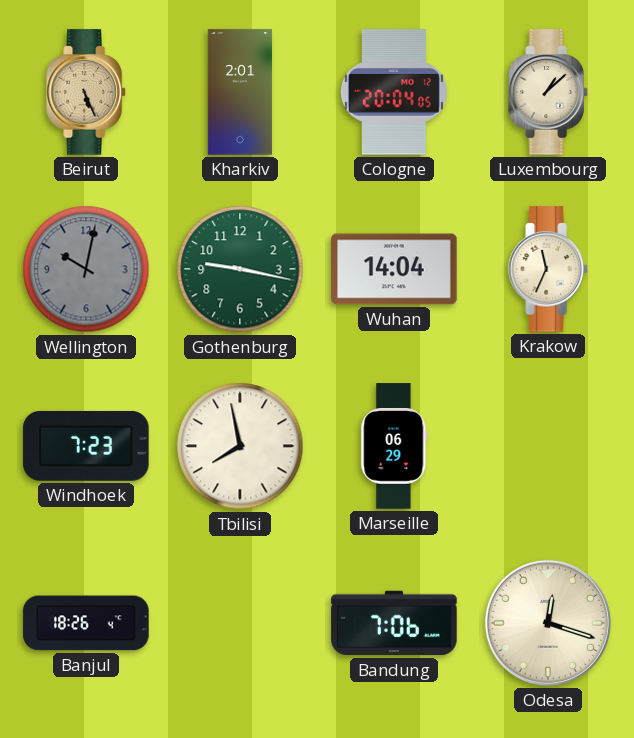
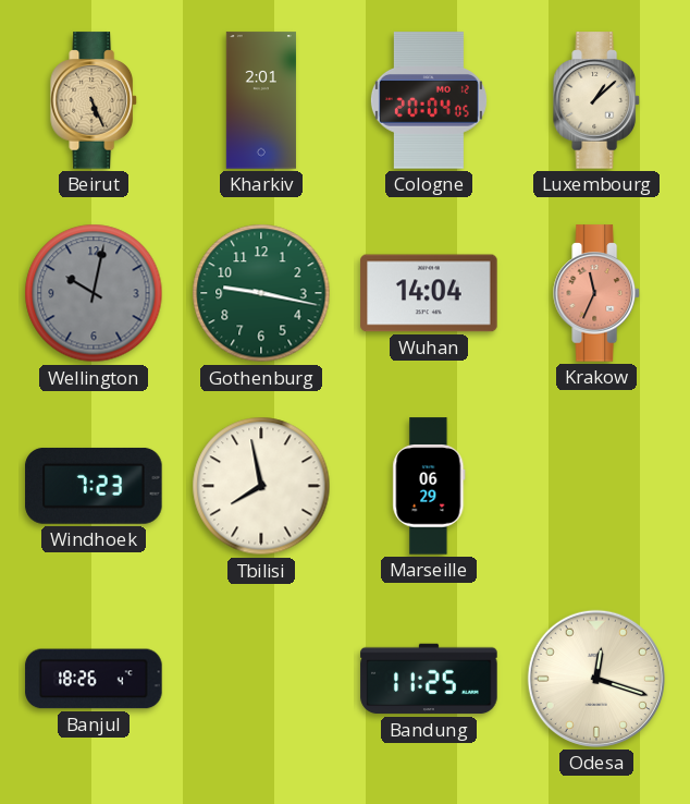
Krakow dial: cream -> salmon
Bandung: 7:06 -> 11:25
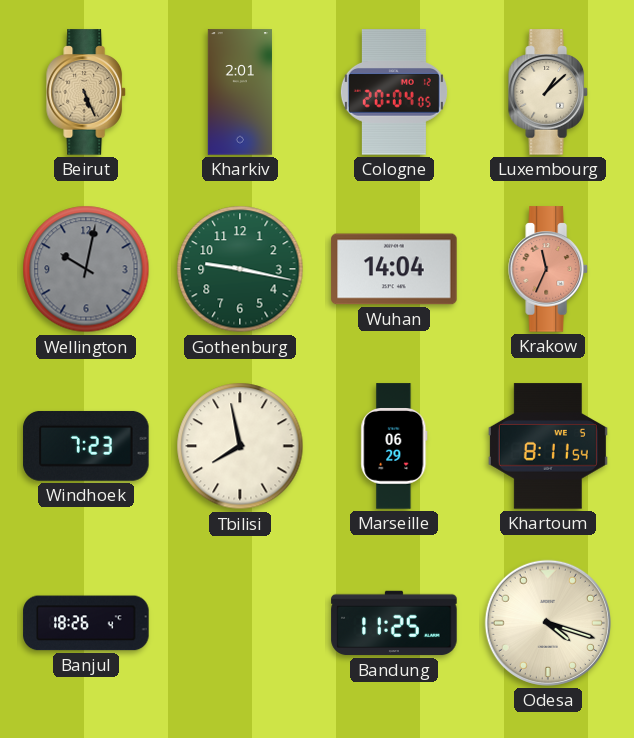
Khartoum: none -> 8:11
Odesa: 12:18 -> 4:18
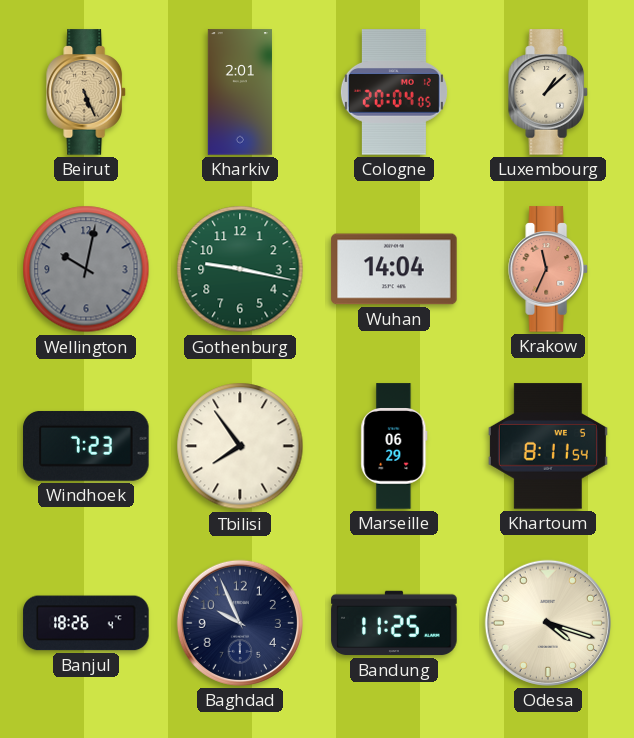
Tbilisi: 7:58 -> 7:54
Baghdad: none -> 9:56
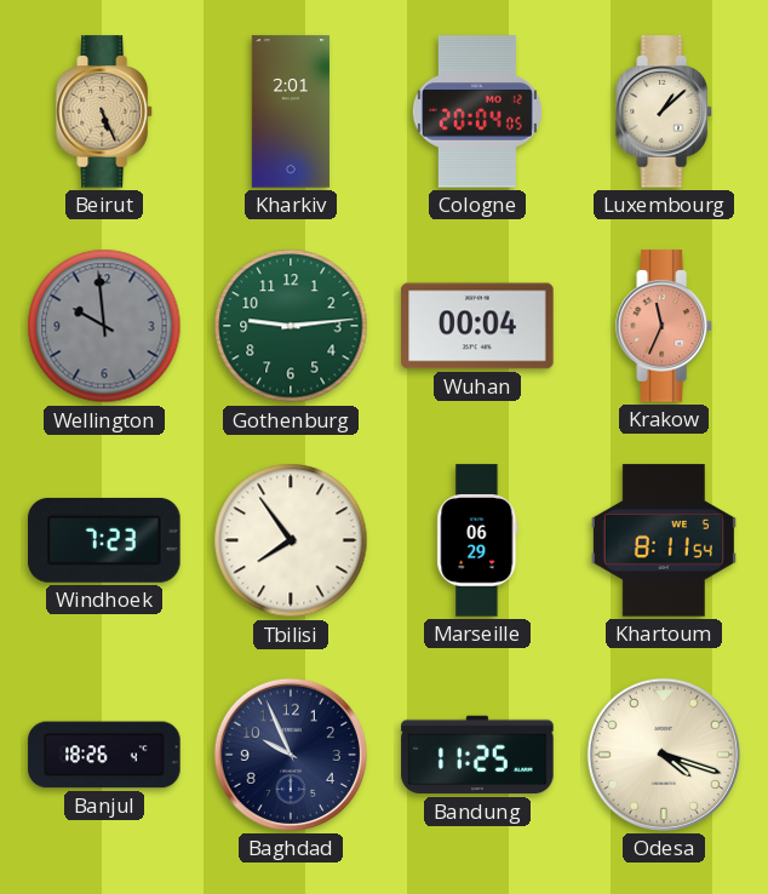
Wellington: 10:02 -> 9:59
Gothenburg: 9:17 -> 9:14
Wuhan: 14:04 -> 00:04
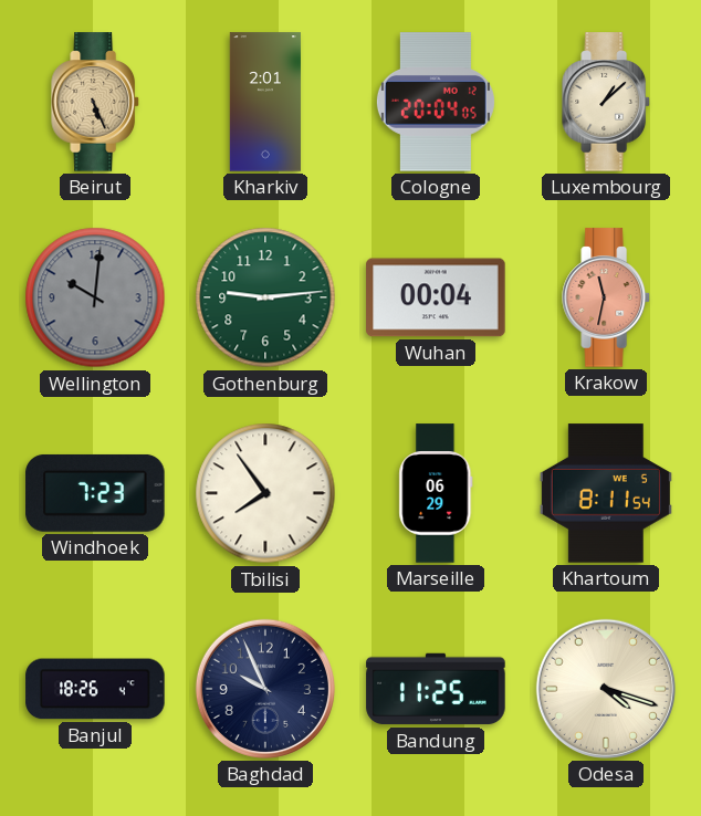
Wellington: 9:59 -> 10:01
Krakow: 11:34 -> 11:32
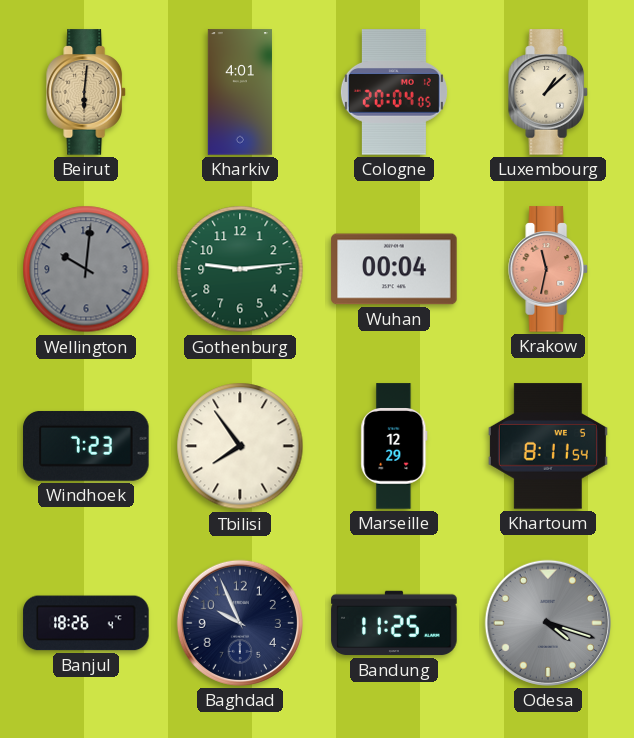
Beirut: 5:26 -> 6:01
Kharkiv: 2:01 -> 4:01
Marseille: 06:29 -> 12:29
Odesa dial: cream -> grey
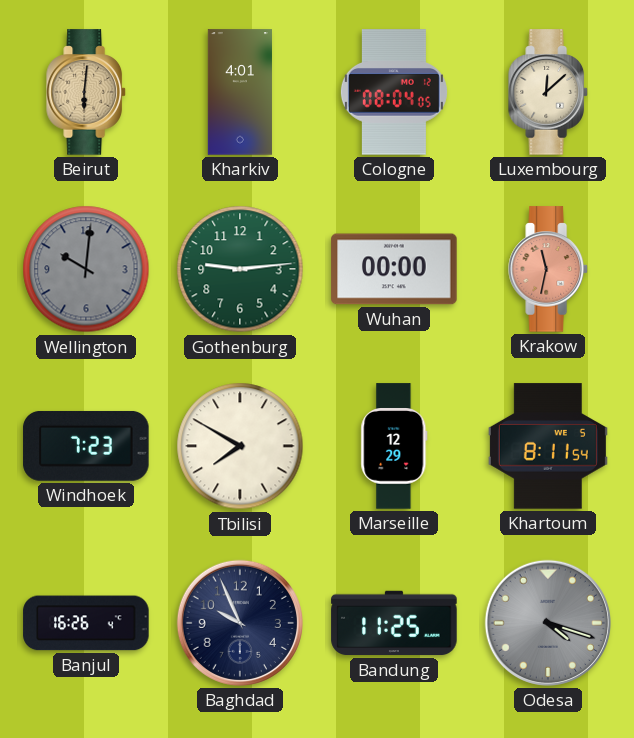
Cologne: 20:04 -> 08:04
Luxembourg: 1:08 -> 12:08
Wuhan: 00:04 -> 00:00
Tbilisi: 7:54 -> 7:50
Banjul: 18:26 -> 16:26
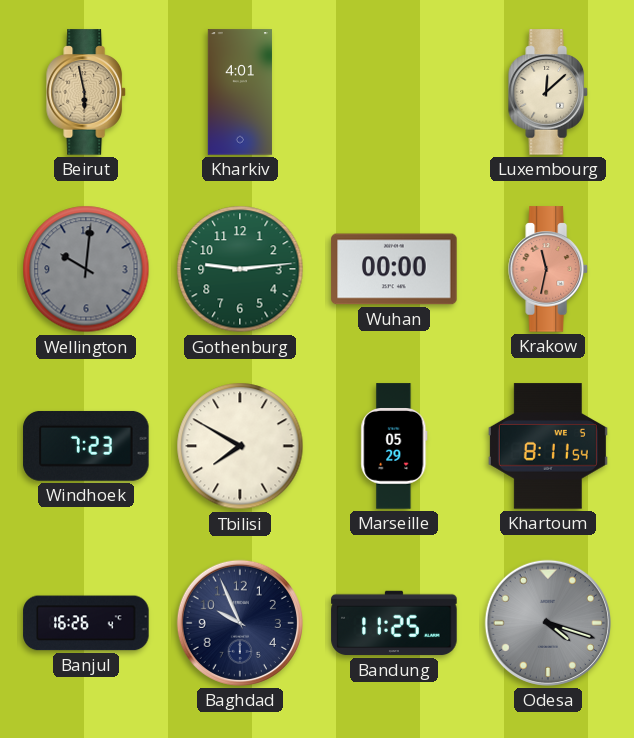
Beirut: 6:01 -> 5:58
Cologne: 08:04 -> none
Marseille: 12:29 -> 05:29
